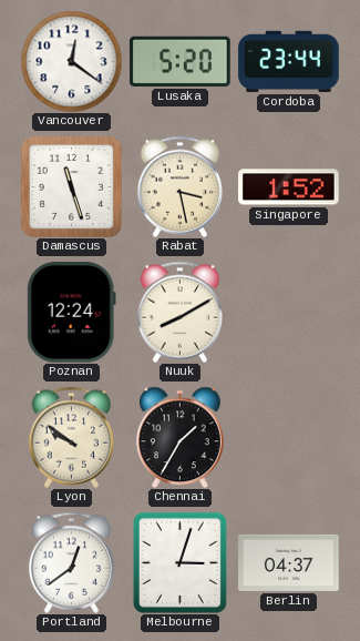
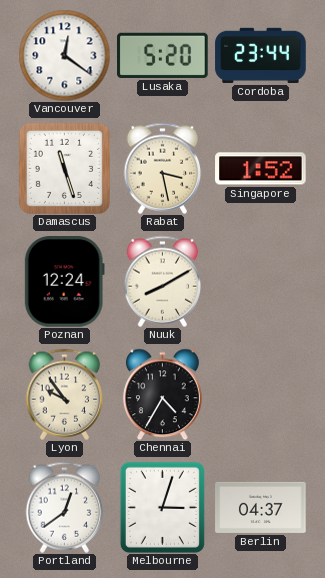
Lyon: 9:51 -> 9:54
Chennai: 1:35 -> 4:35
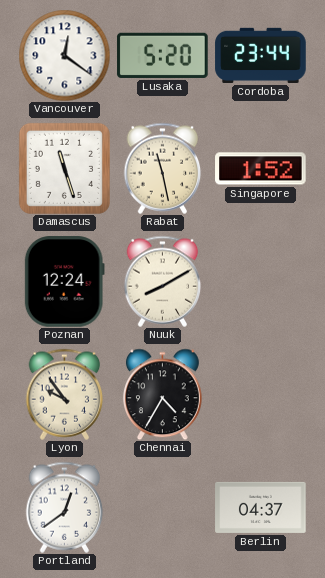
Rabat: 3:28 -> 11:28
Melbourne: 3:03 -> none
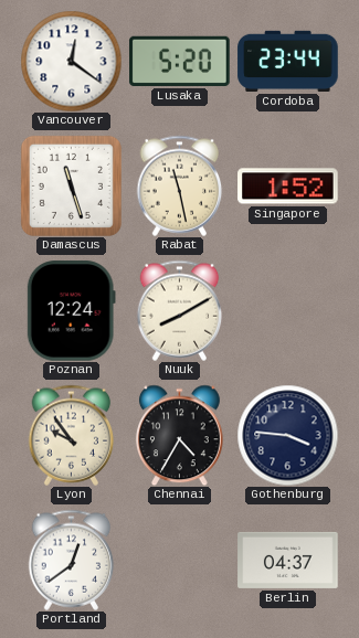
Gothenburg: none -> 3:46
